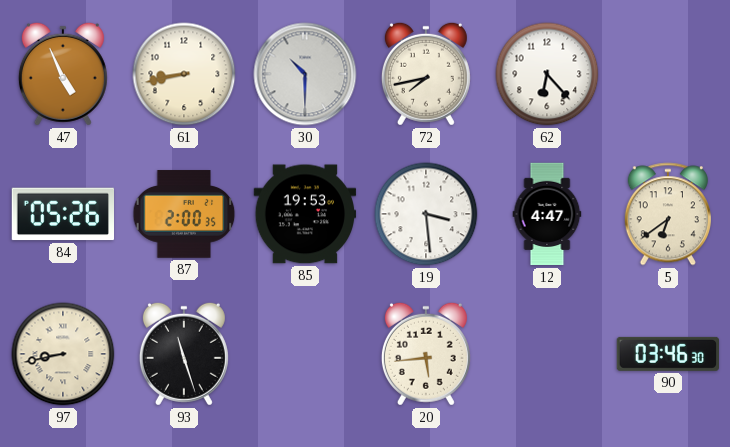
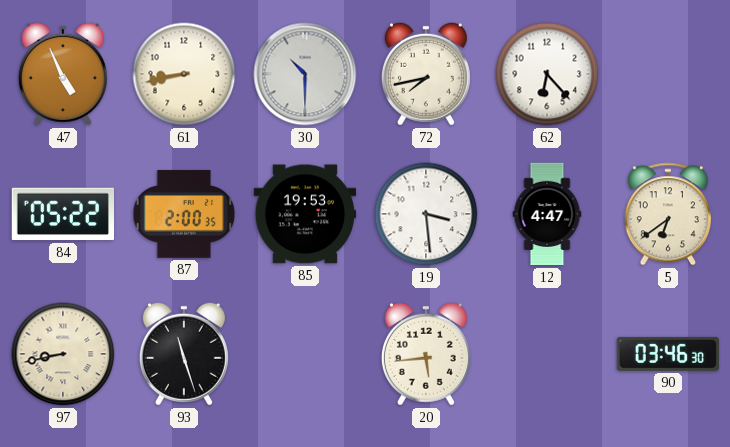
84: 05:26 -> 05:22
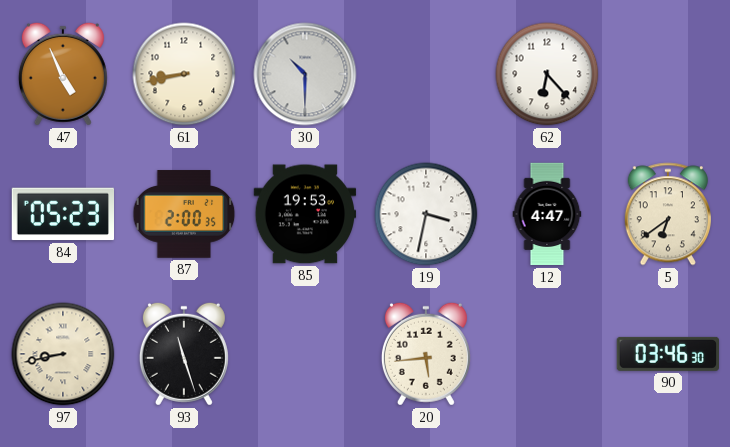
72: 7:43 -> none
84: 05:22 -> 05:23
19: 3:29 -> 3:32
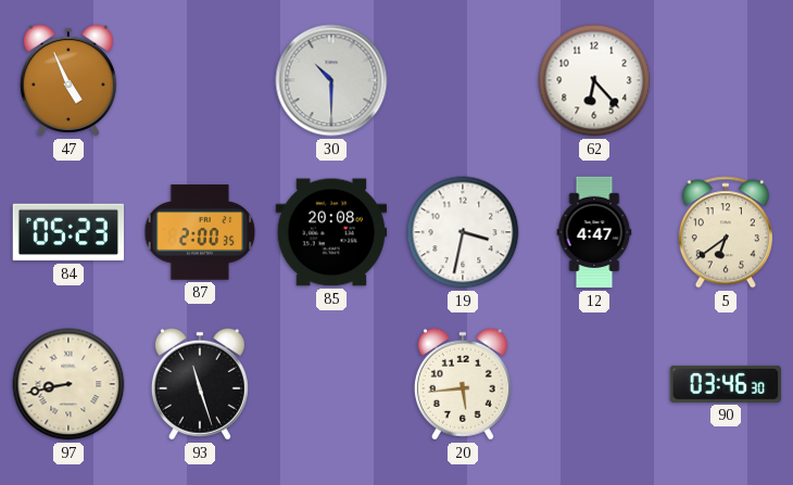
61: 8:43 -> none
85: 19:53 -> 20:08
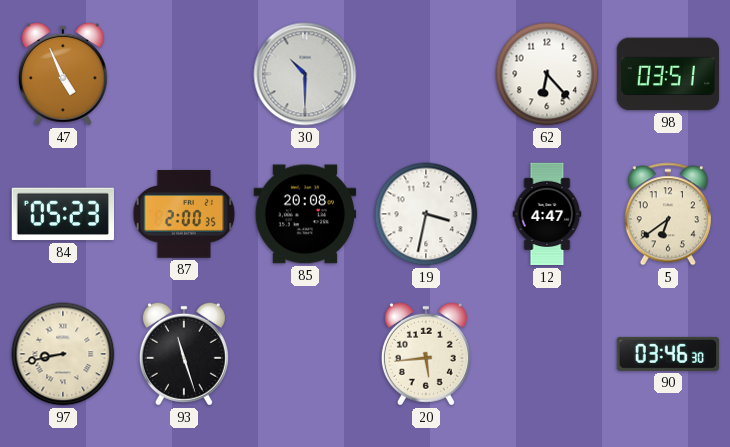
98: none -> 03:51
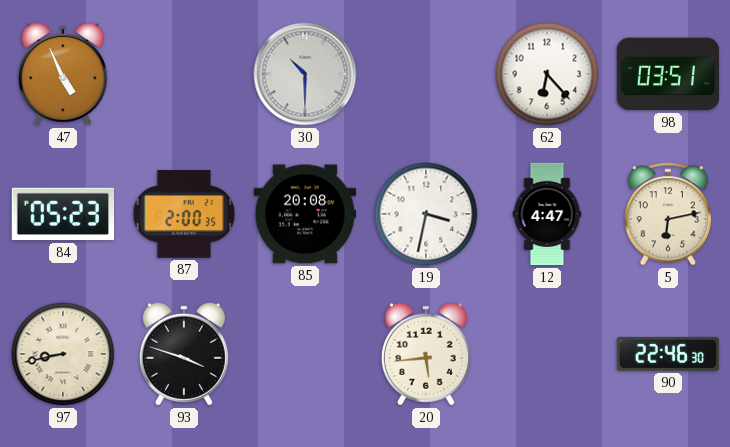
5: 6:39 -> 6:13
93: 11:27 -> 3:48
90: 03:46 -> 22:46
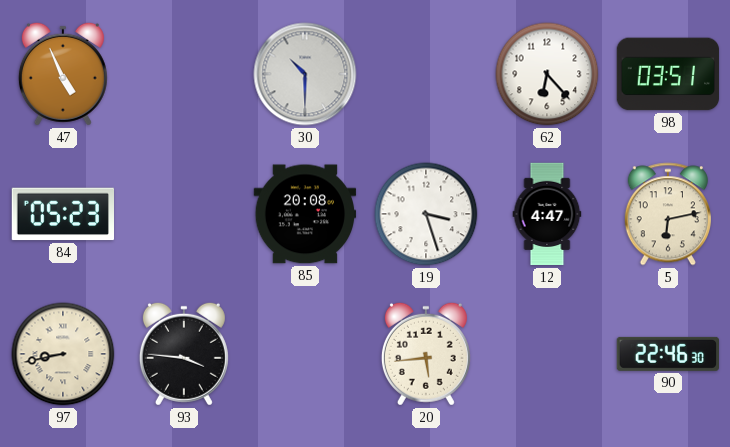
87: 2:00 -> none
19: 3:32 -> 3:27
93: 3:48 -> 3:46
